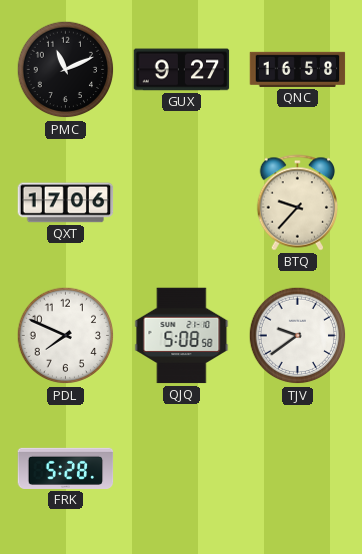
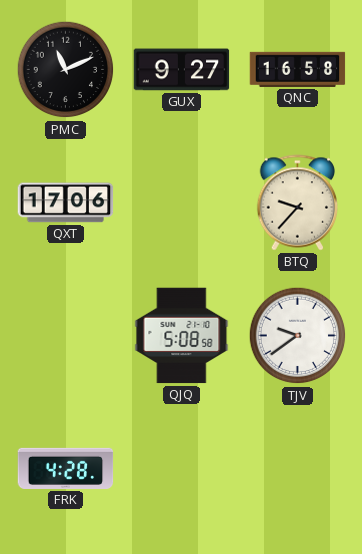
PDL: 7:49 -> none
FRK: 5:28 -> 4:28
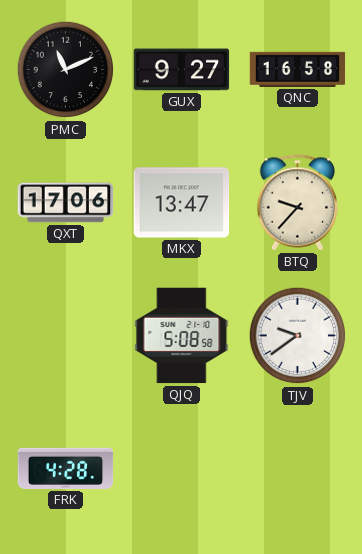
MKX: none -> 13:47
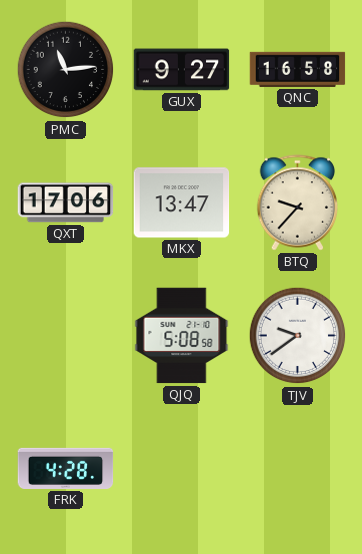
PMC: 11:11 -> 11:14
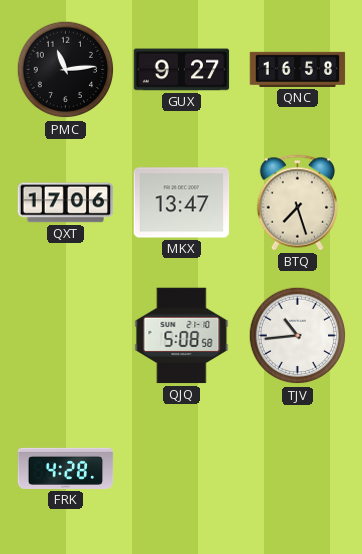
BTQ: 9:37 -> 7:27
TJV: 9:39 -> 10:44
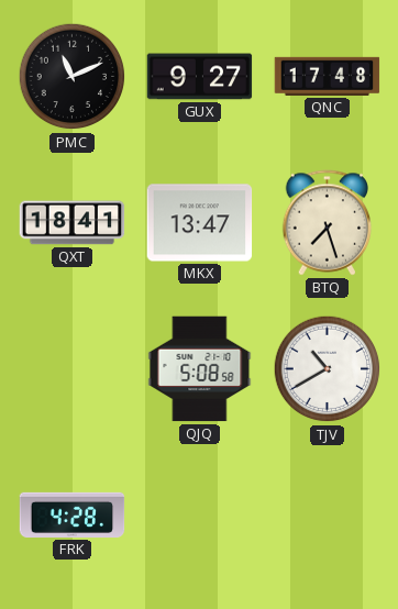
PMC: 11:14 -> 11:11
QNC: 16:58 -> 17:48
QXT: 17:06 -> 18:41
TJV: 10:44 -> 10:40
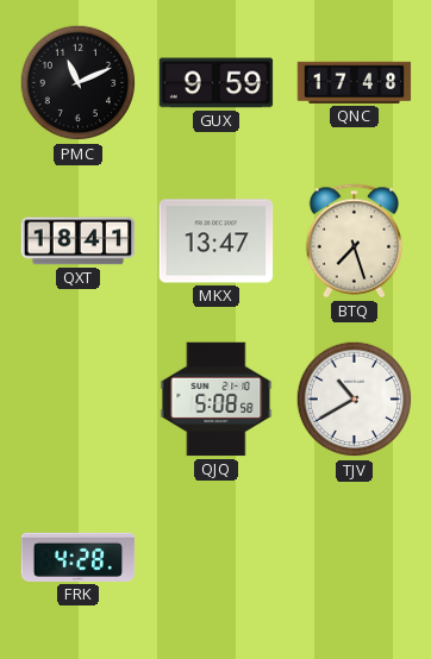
GUX: 9:27 -> 9:59
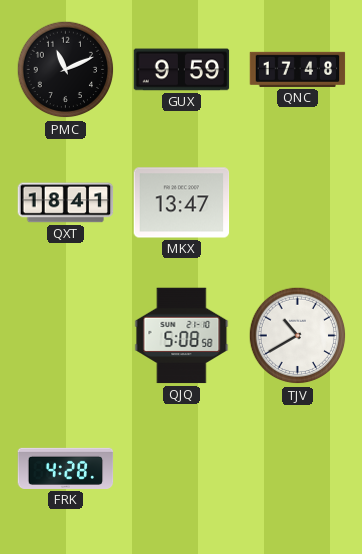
BTQ: 7:27 -> none
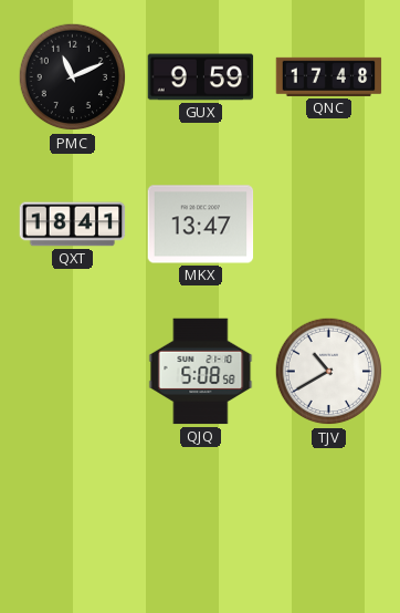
FRK: 4:28 -> none
